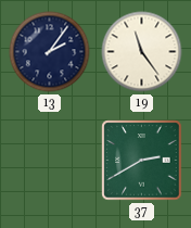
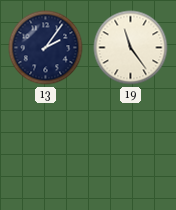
37: 2:40 -> none
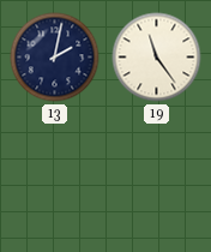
13: 2:06 -> 2:02
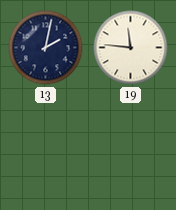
19: 11:24 -> 11:46
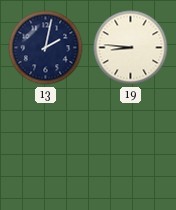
19: 11:46 -> 8:46
